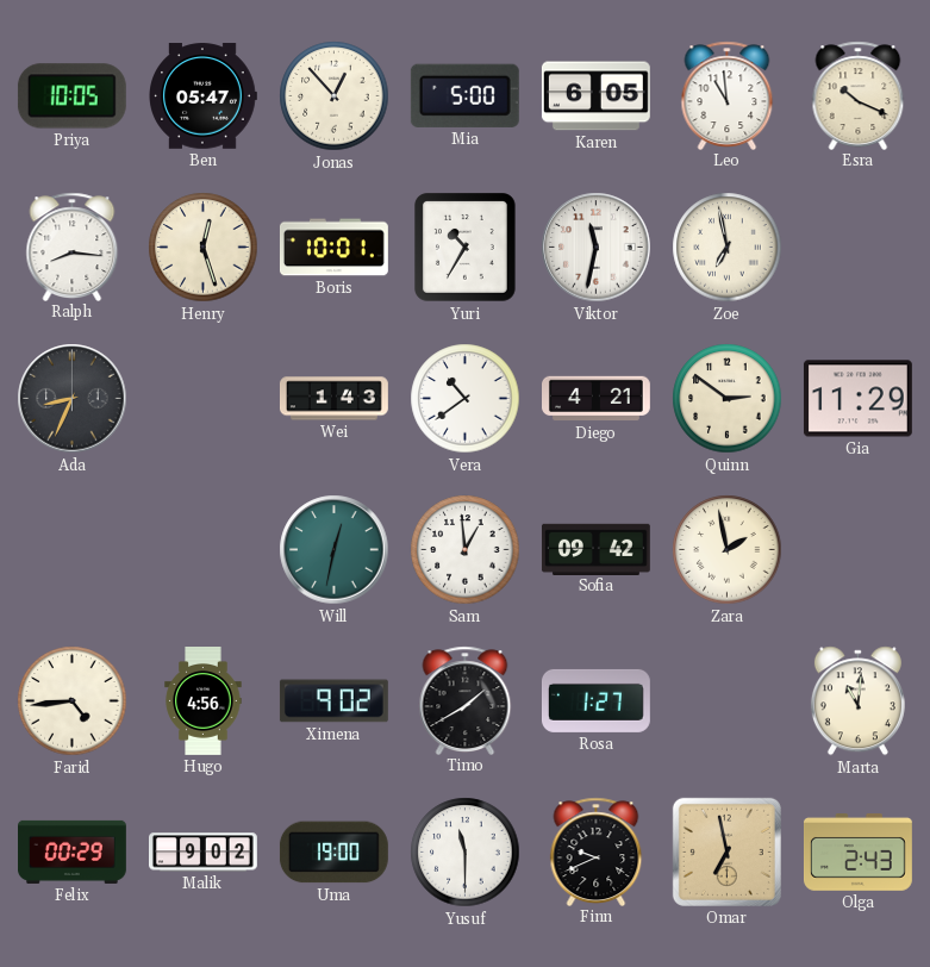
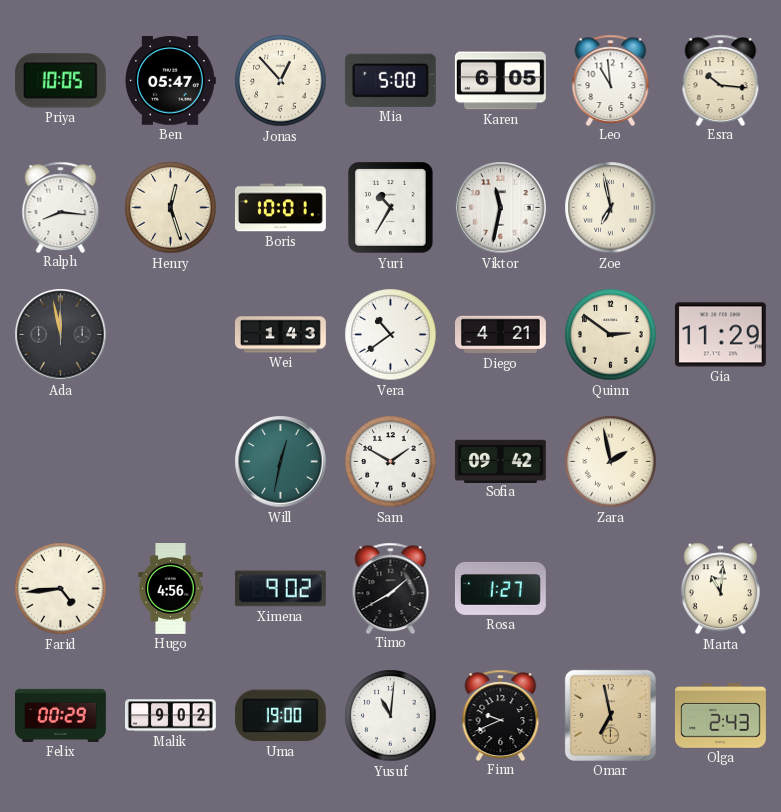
Esra: 10:19 -> 10:16
Ada: 8:34 -> 11:58
Sam: 12:59 -> 1:50
Yusuf: 11:30 -> 11:01
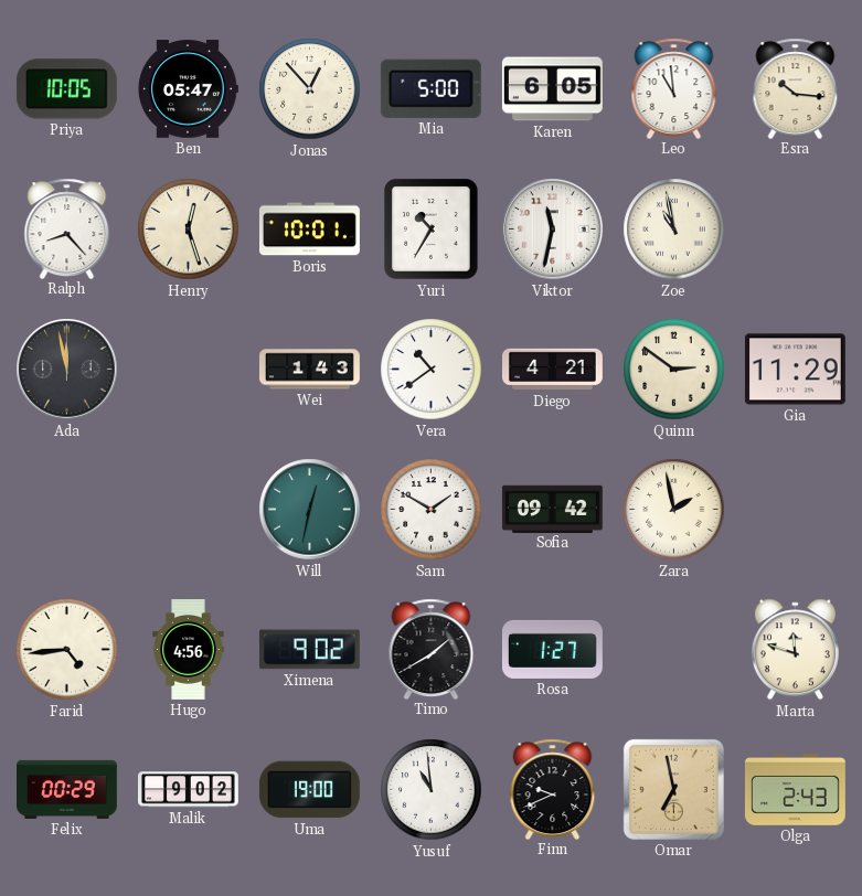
Ralph: 8:16 -> 8:23
Zoe: 6:58 -> 10:58
Marta: 11:01 -> 11:48
Yusuf: 11:01 -> 10:59
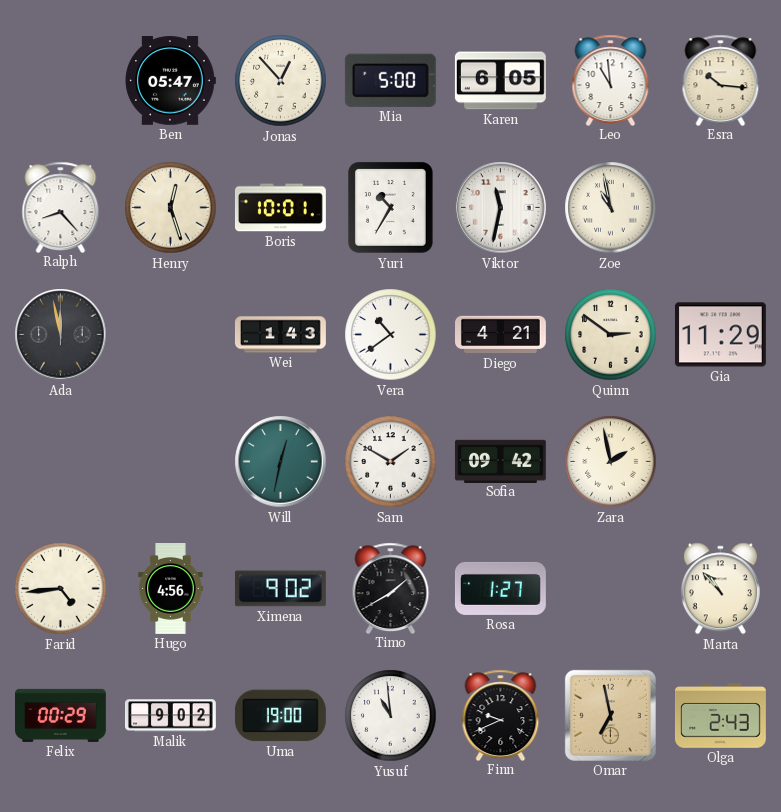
Priya: 10:05 -> none
Marta: 11:48 -> 10:53
